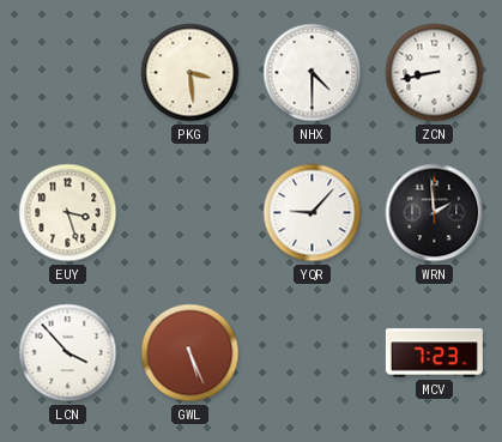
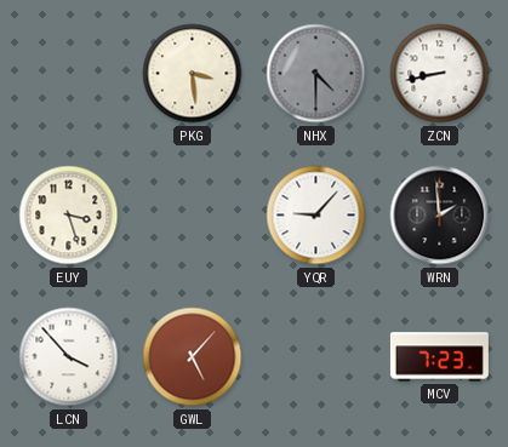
NHX dial: white -> grey
GWL: 5:26 -> 5:07
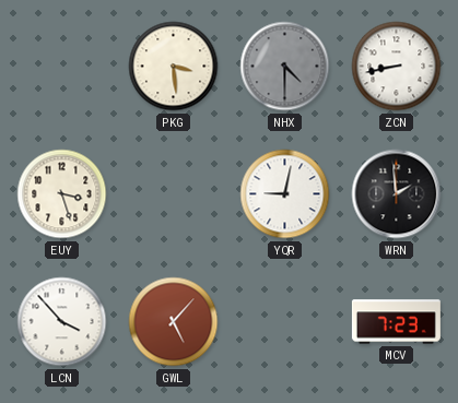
YQR: 9:07 -> 9:02
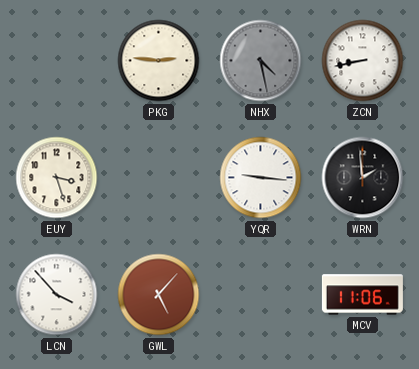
PKG: 3:29 -> 2:46
NHX: 4:30 -> 4:28
YQR: 9:02 -> 9:16
MCV: 7:23 -> 11:06
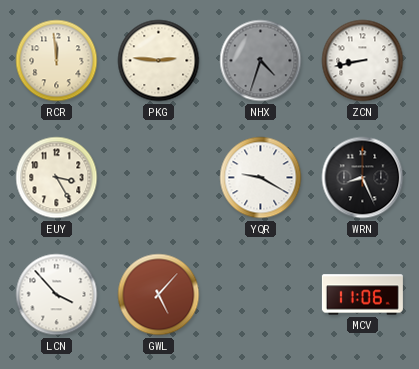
RCR: none -> 11:59
NHX: 4:28 -> 4:33
EUY: 3:27 -> 3:25
YQR: 9:16 -> 9:20
WRN: 1:59 -> 8:26
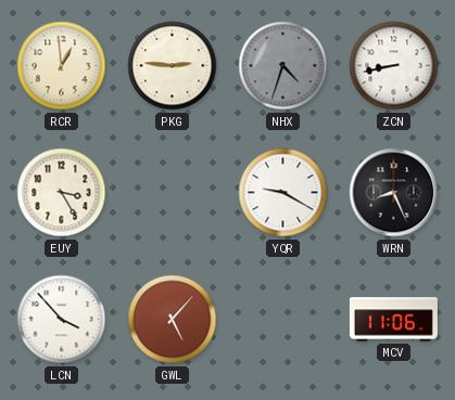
RCR: 11:59 -> 12:59
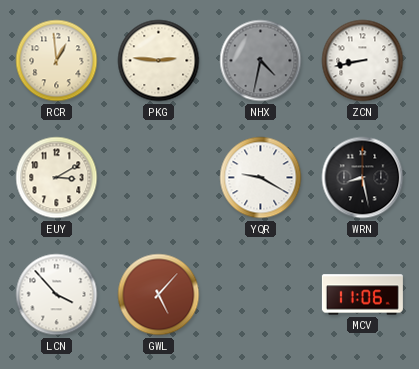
NHX: 4:33 -> 4:32
EUY: 3:25 -> 3:10
WRN: 8:26 -> 8:28
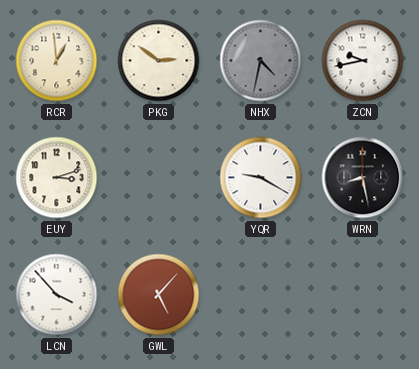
PKG: 2:46 -> 2:51
ZCN: 8:43 -> 9:43
EUY: 3:10 -> 3:12
MCV: 11:06 -> none
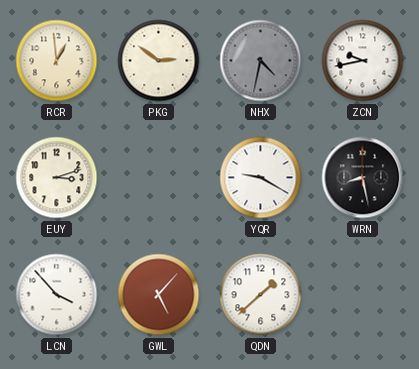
QDN: none -> 1:38
